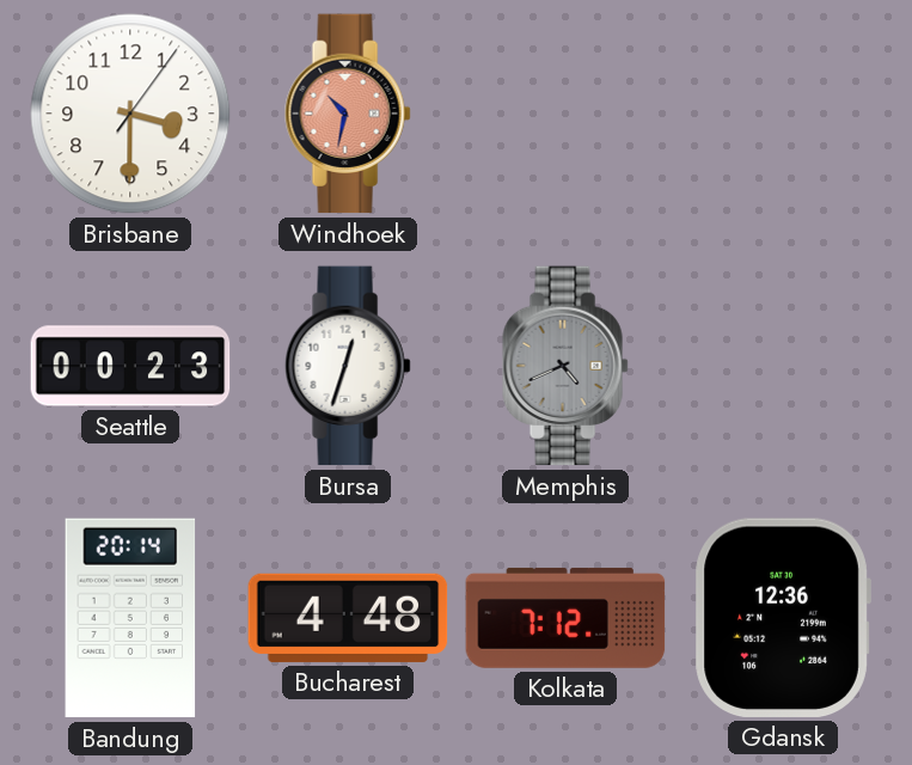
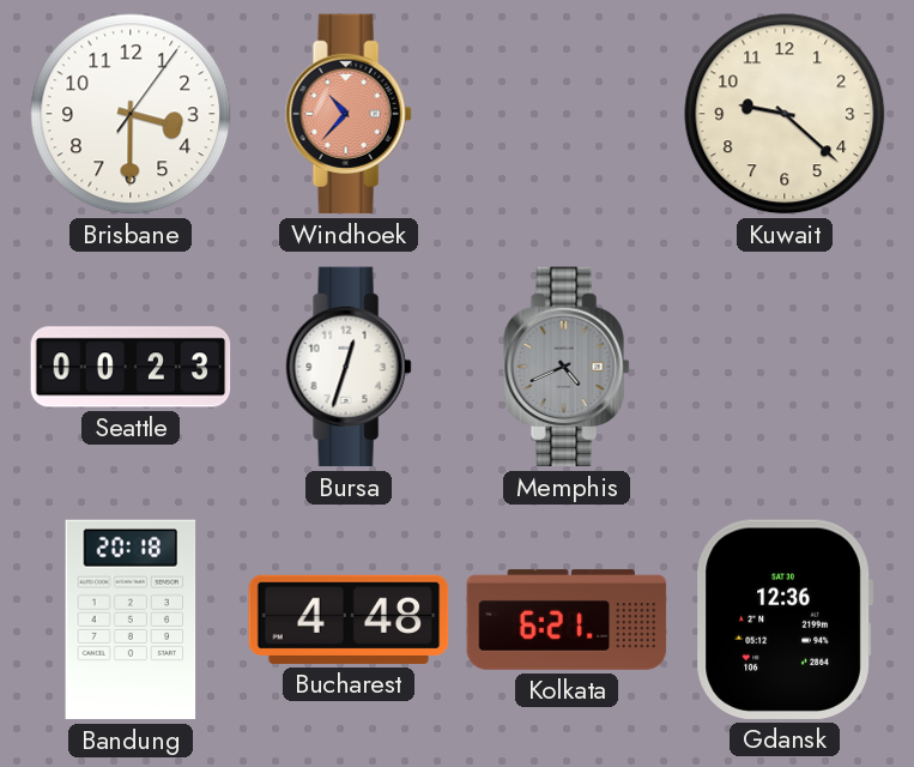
Windhoek: 10:32 -> 10:37
Kuwait: none -> 9:22
Bandung: 20:14 -> 20:18
Kolkata: 7:12 -> 6:21
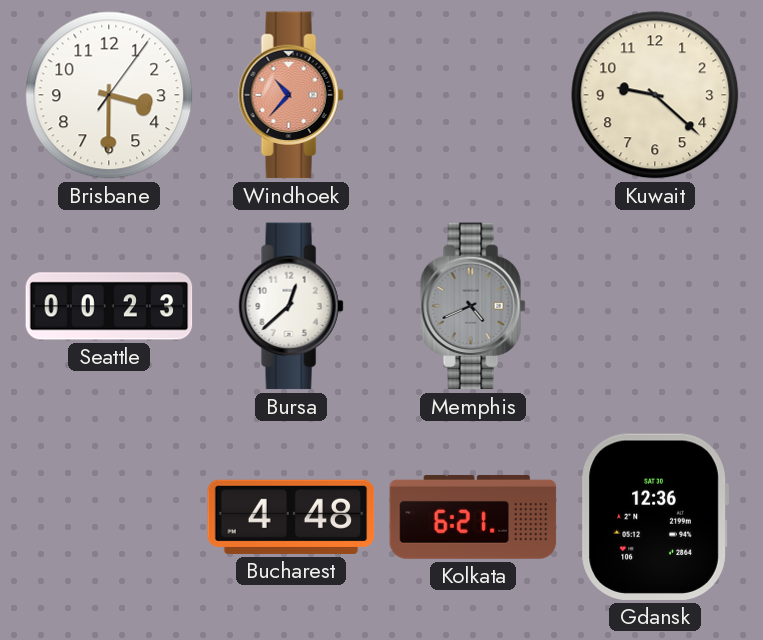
Bursa: 12:33 -> 12:38
Bandung: 20:18 -> none
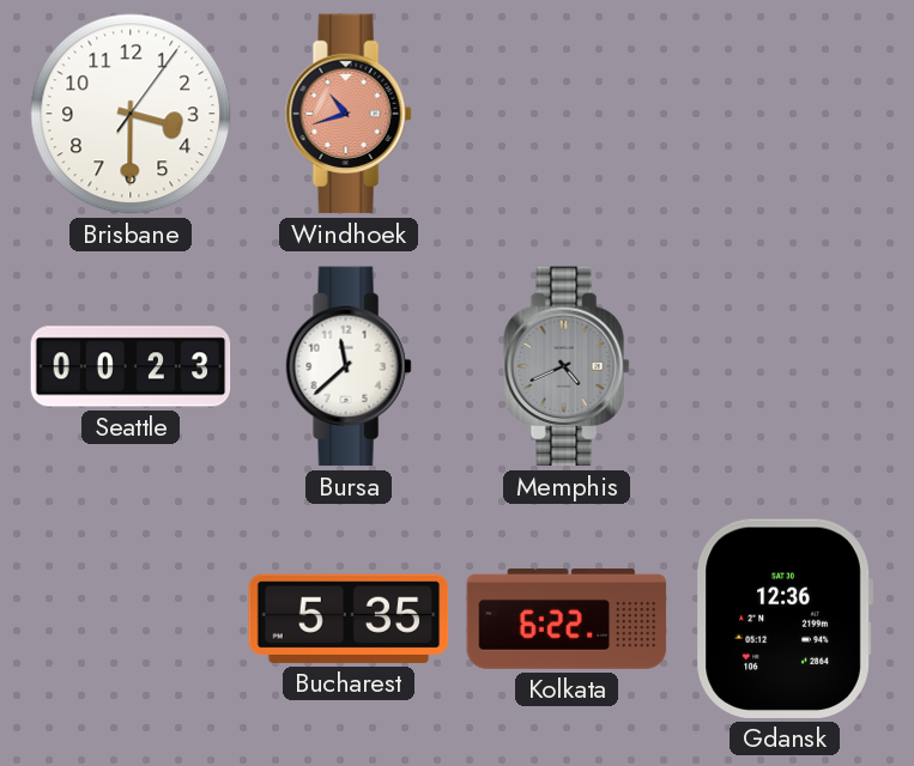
Windhoek: 10:37 -> 10:42
Kuwait: 9:22 -> none
Bursa: 12:38 -> 11:38
Bucharest: 4:48 -> 5:35
Kolkata: 6:21 -> 6:22
